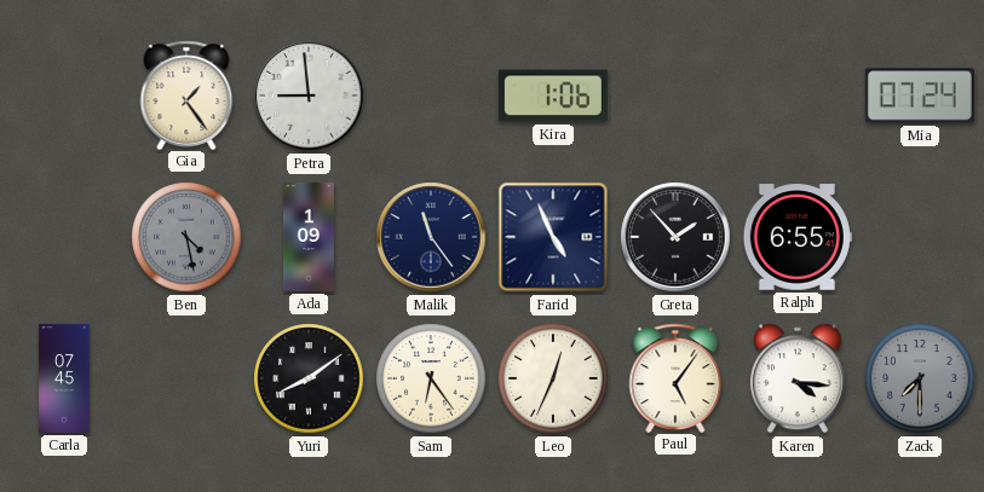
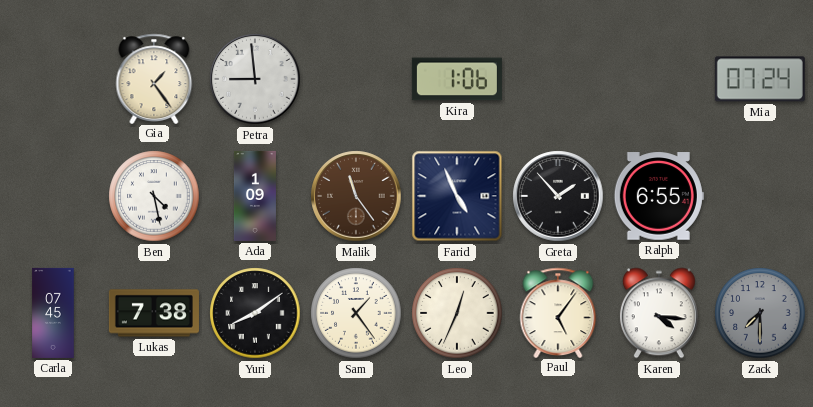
Ben dial: grey -> white
Malik dial: navy -> brown
Lukas: none -> 7:38
Sam: 6:24 -> 1:24
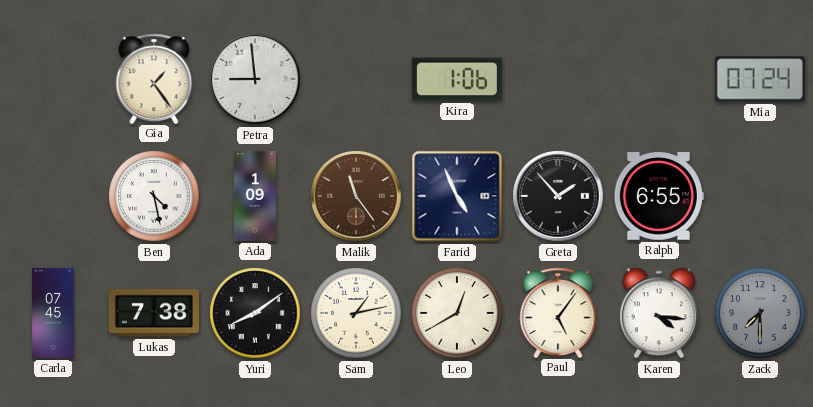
Sam: 1:24 -> 1:13
Leo: 12:34 -> 12:40
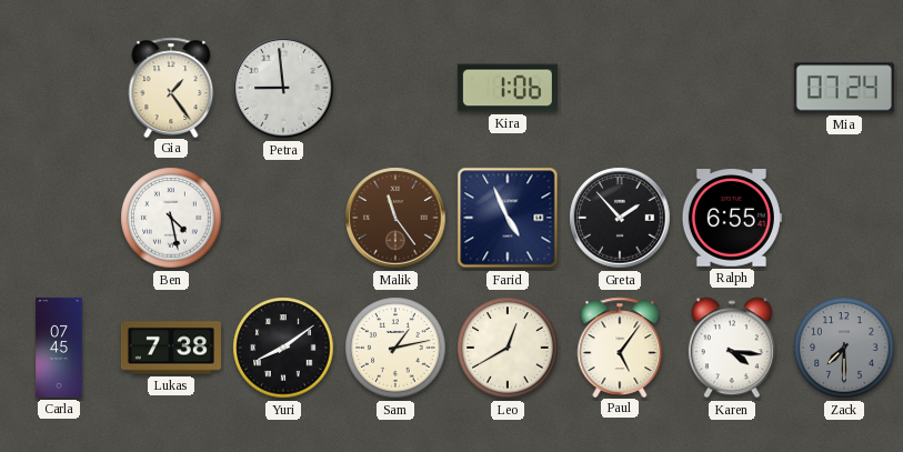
Ada: 1:09 -> none
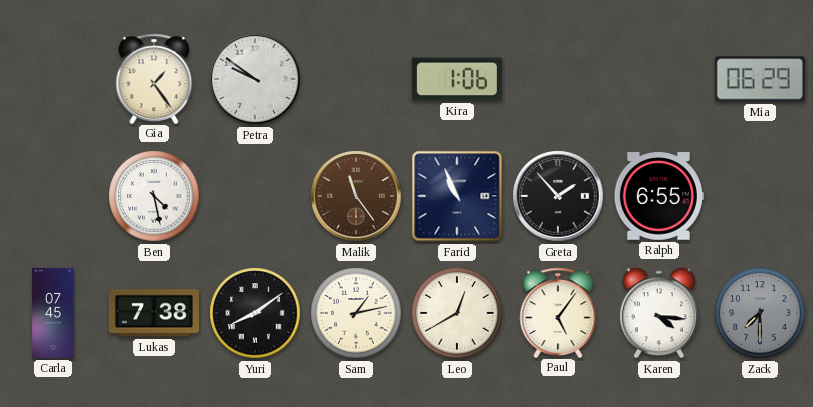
Petra: 8:59 -> 9:51
Mia: 07:24 -> 06:29
Farid: 4:56 -> 10:56
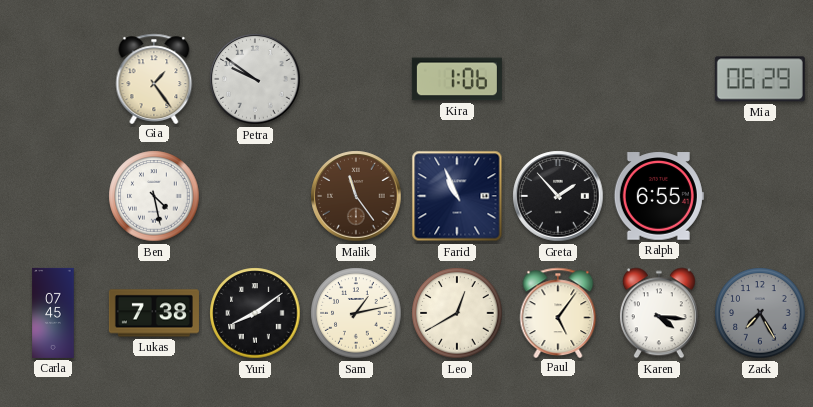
Zack: 7:30 -> 7:25
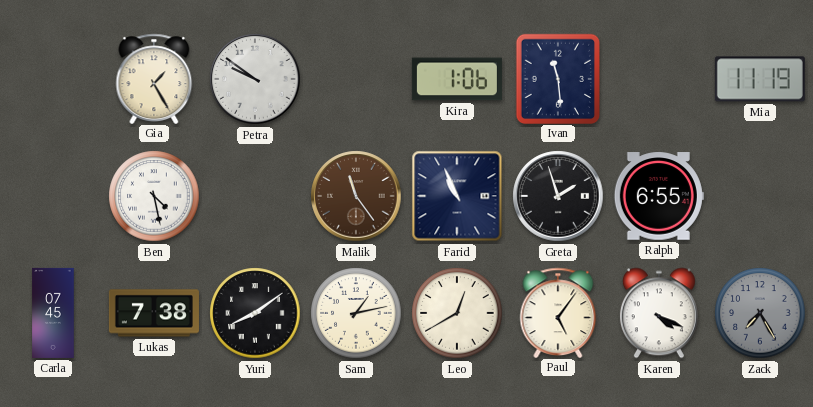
Gia: 1:24 -> 1:25
Ivan: none -> 11:29
Mia: 06:29 -> 11:19
Greta: 1:53 -> 1:57
Karen: 4:16 -> 4:19
